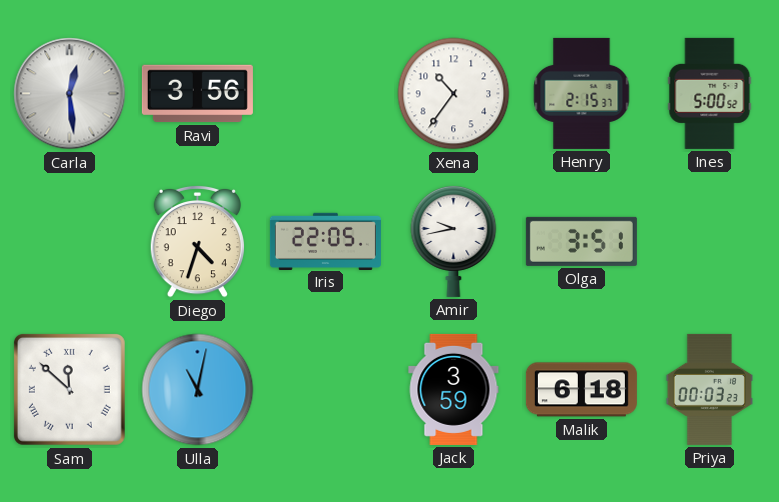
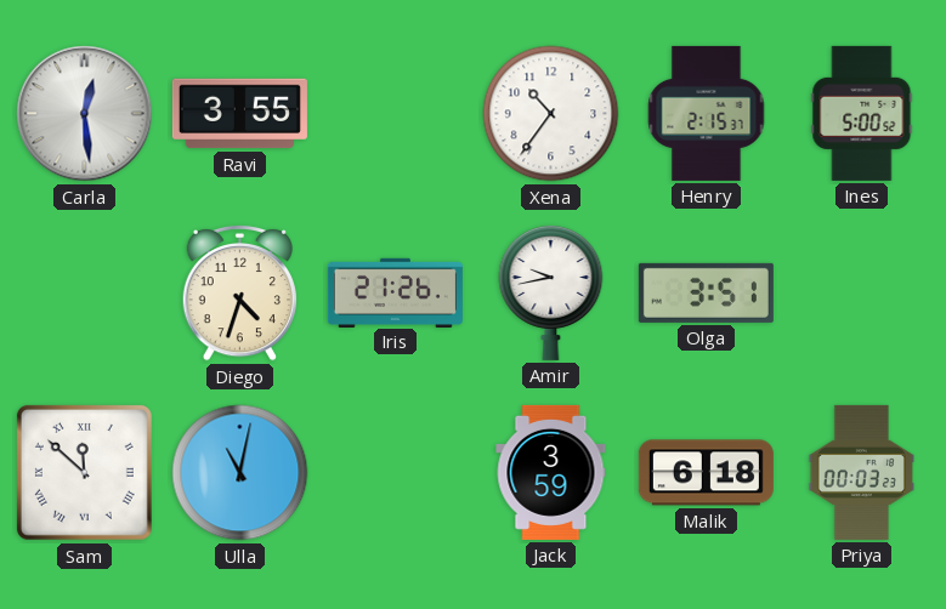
Ravi: 3:56 -> 3:55
Iris: 22:05 -> 21:26
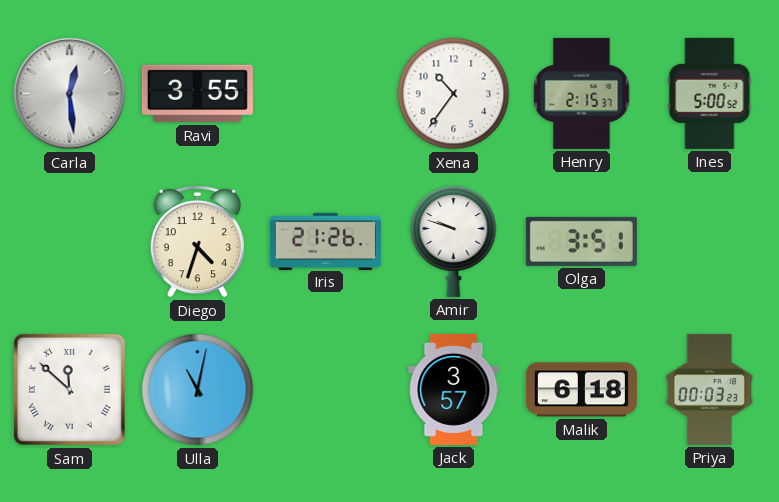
Amir: 9:43 -> 9:48
Jack: 3:59 -> 3:57
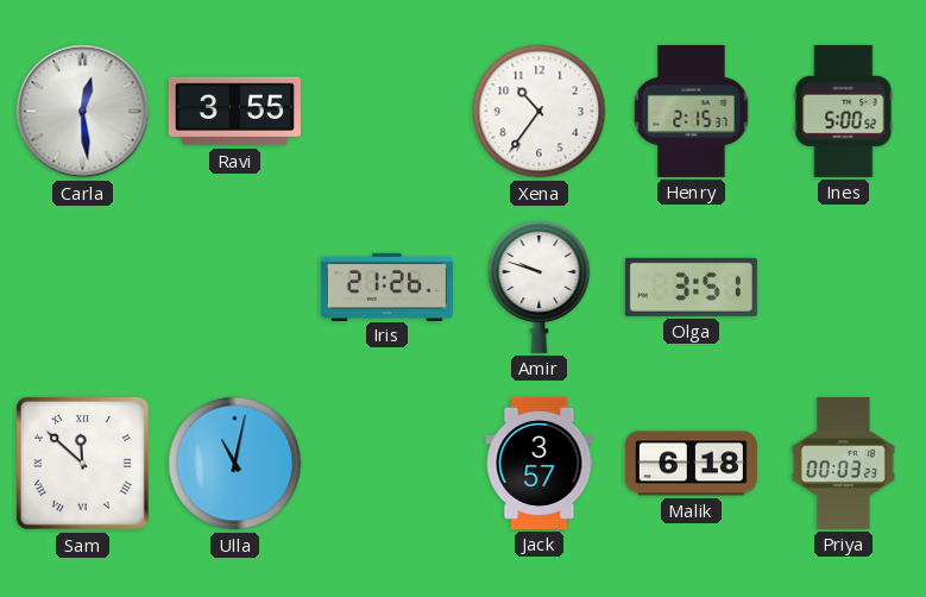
Diego: 4:33 -> none
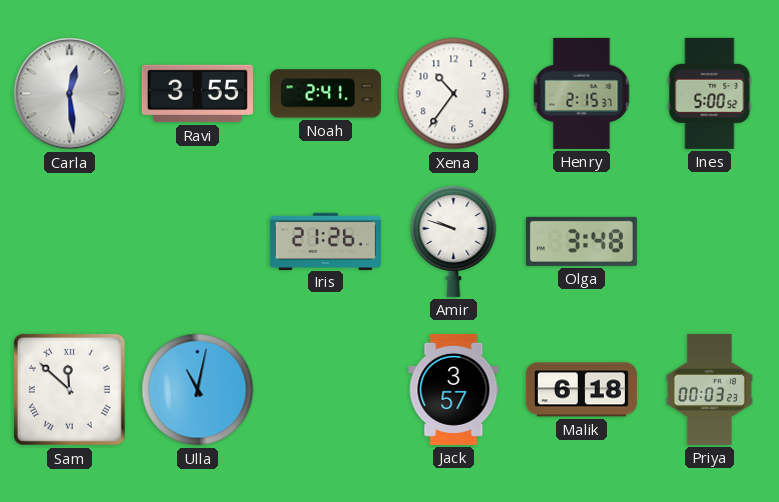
Noah: none -> 2:41
Olga: 3:51 -> 3:48
